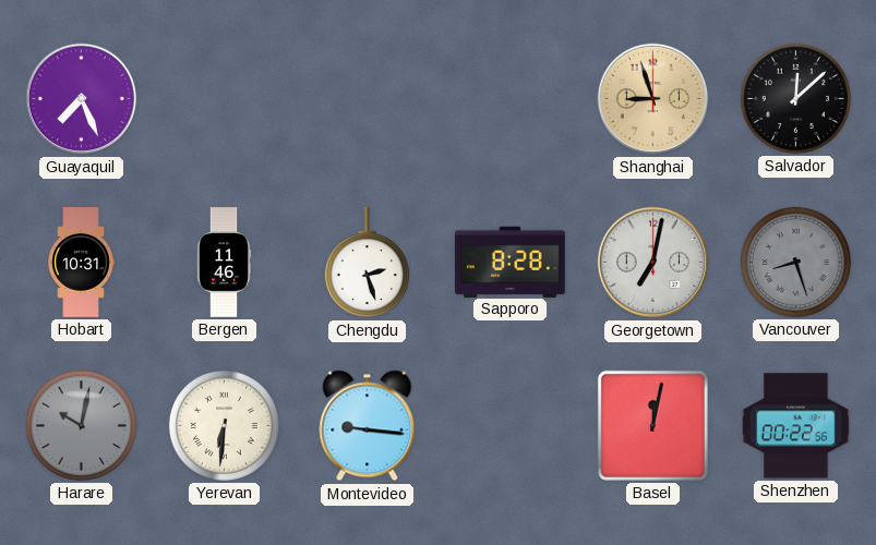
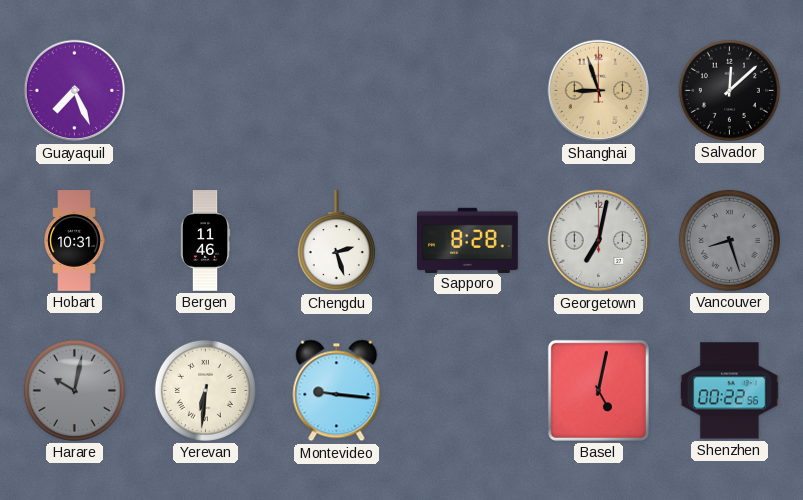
Basel: 12:02 -> 5:02
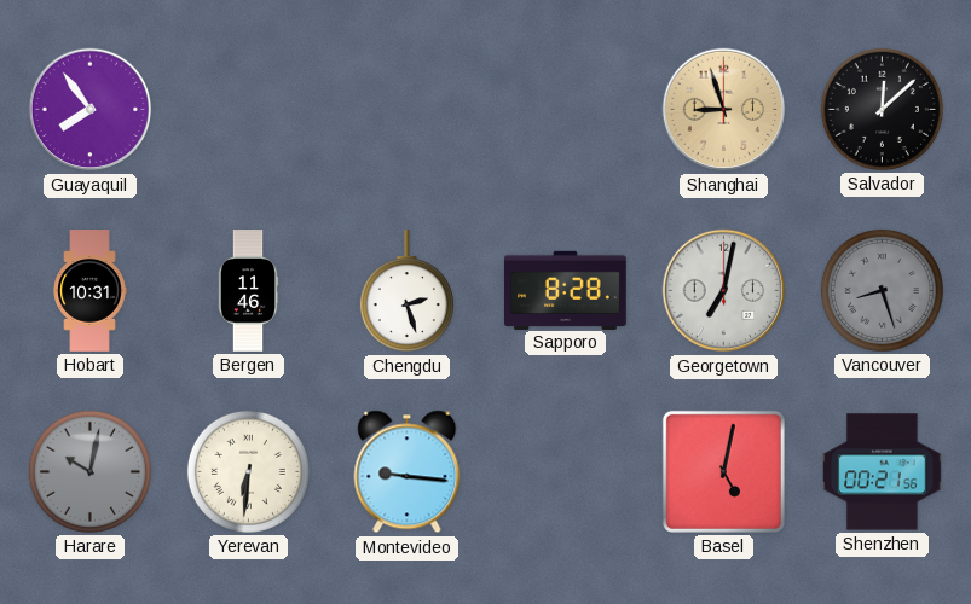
Guayaquil: 7:26 -> 7:54
Shenzhen: 00:22 -> 00:21
